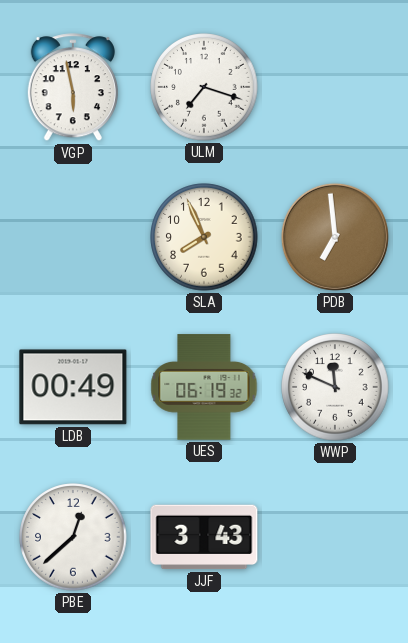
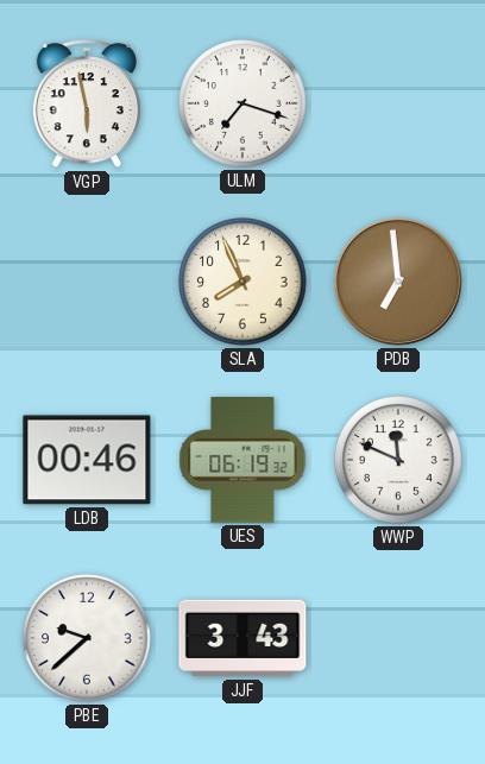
LDB: 00:49 -> 00:46
PBE: 12:38 -> 9:38
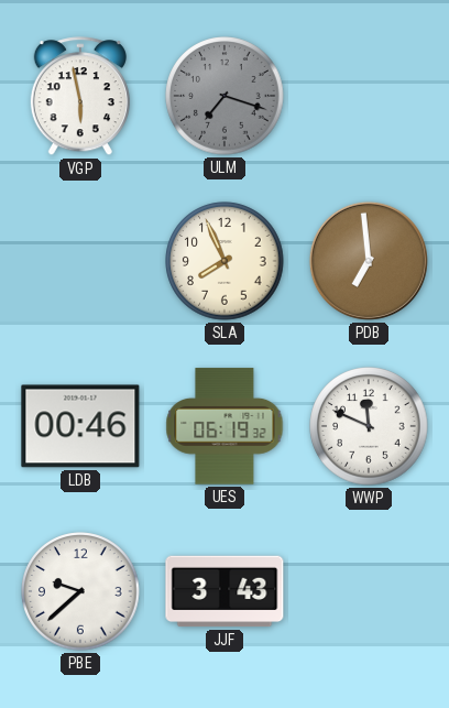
ULM dial: white -> grey
